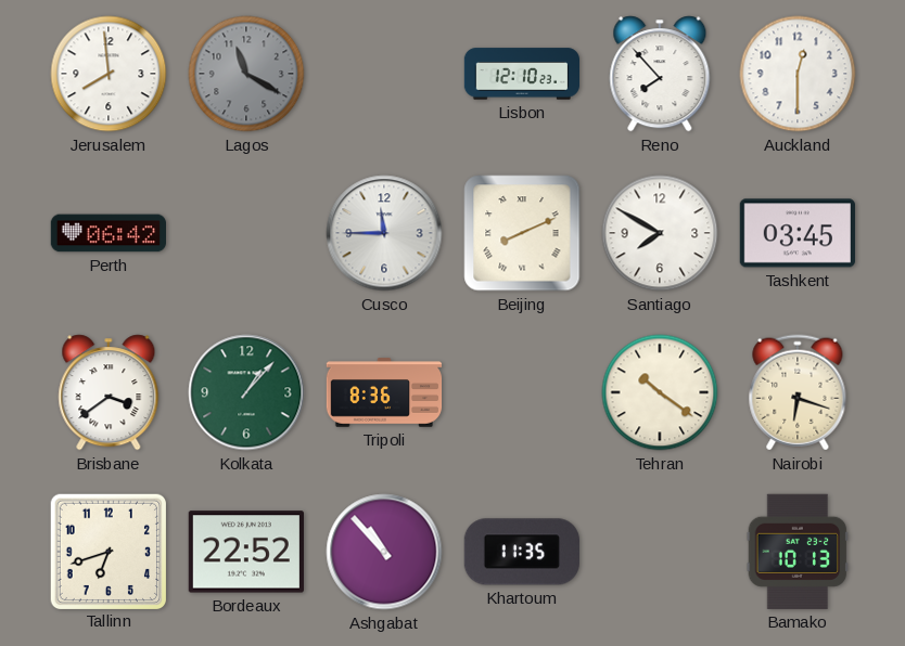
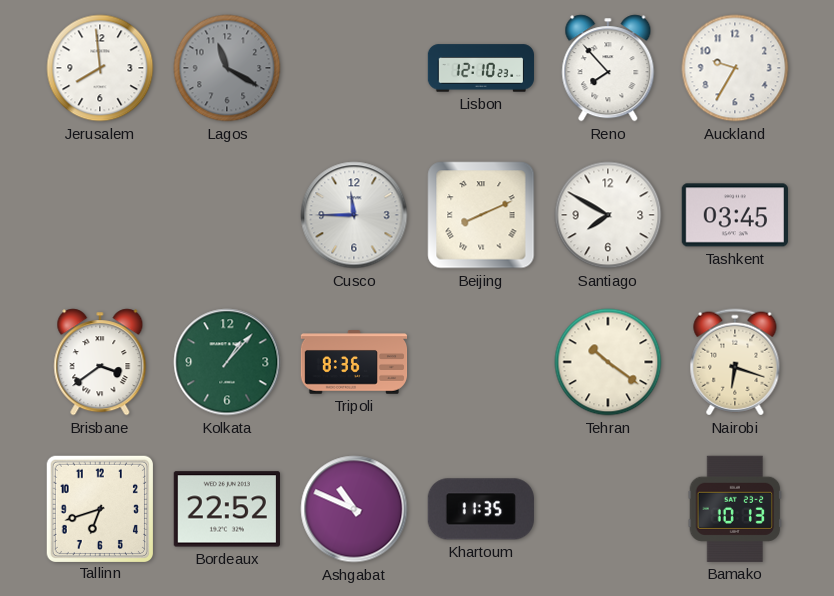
Auckland: 12:30 -> 9:35
Perth: 06:42 -> none
Ashgabat: 10:53 -> 10:49
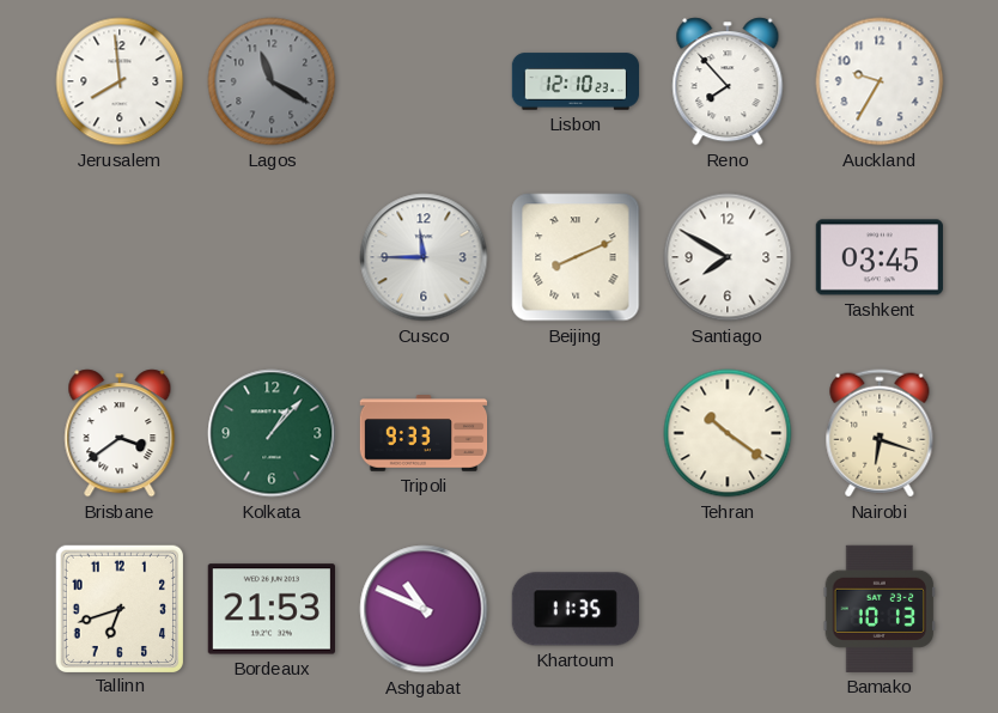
Tripoli: 8:36 -> 9:33
Bordeaux: 22:52 -> 21:53
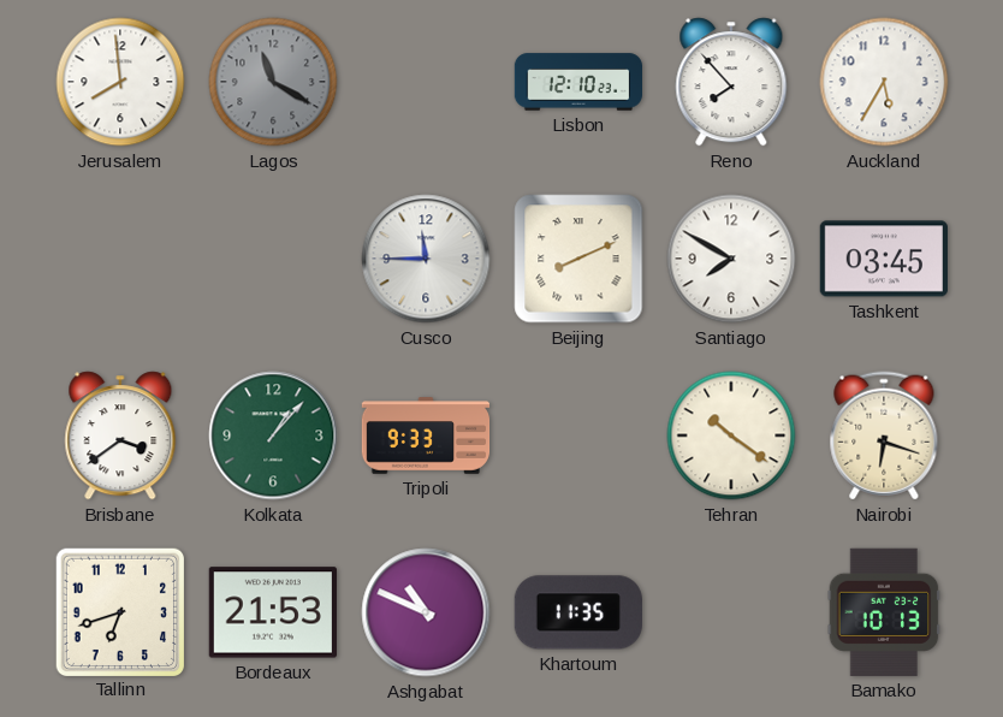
Auckland: 9:35 -> 5:35
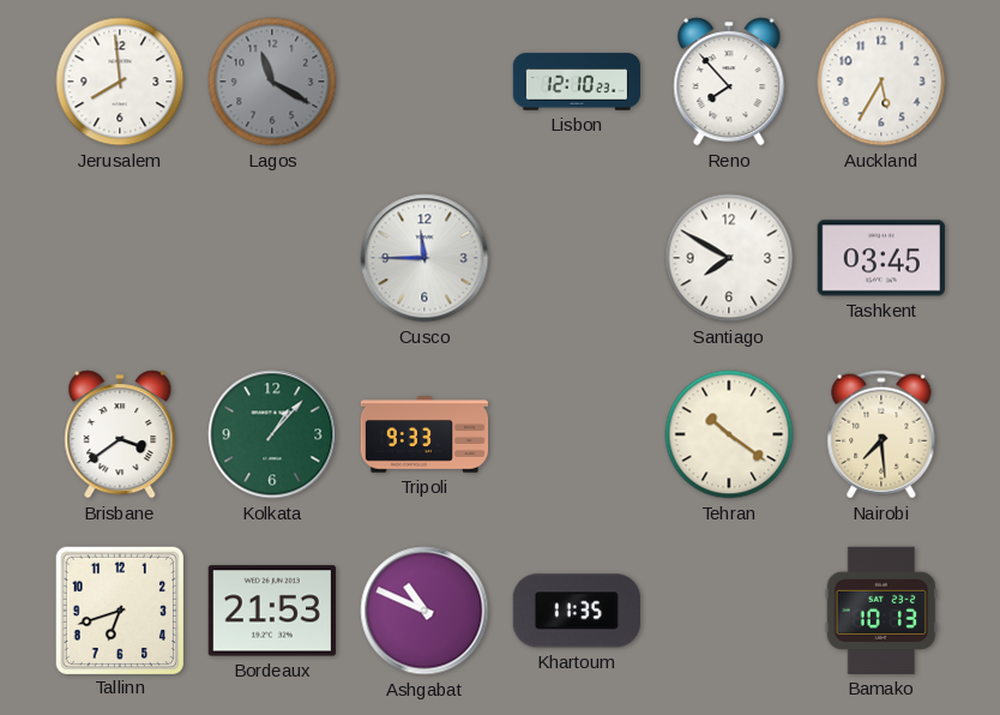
Beijing: 8:11 -> none
Nairobi: 6:18 -> 7:29
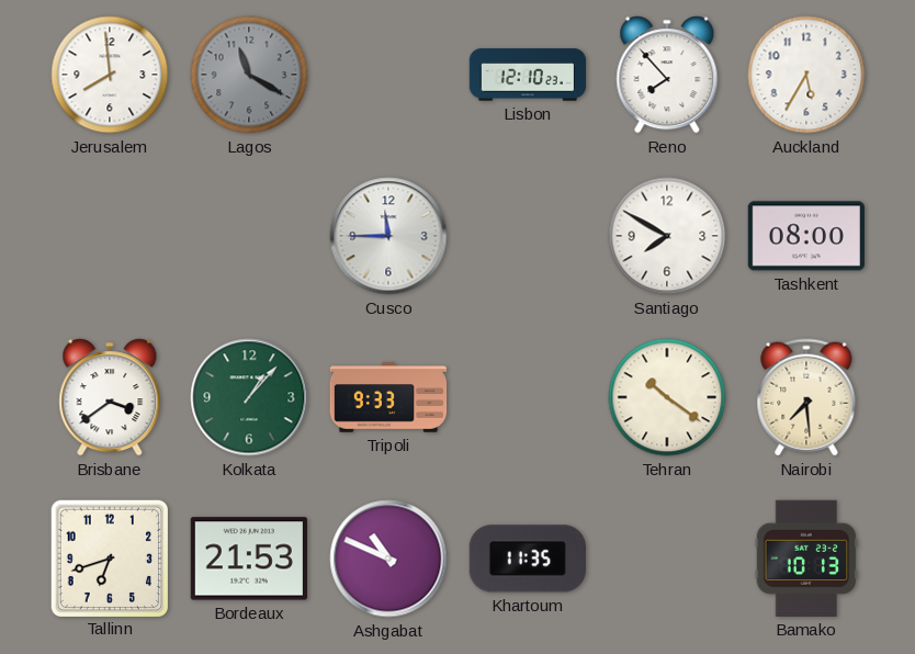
Tashkent: 03:45 -> 08:00
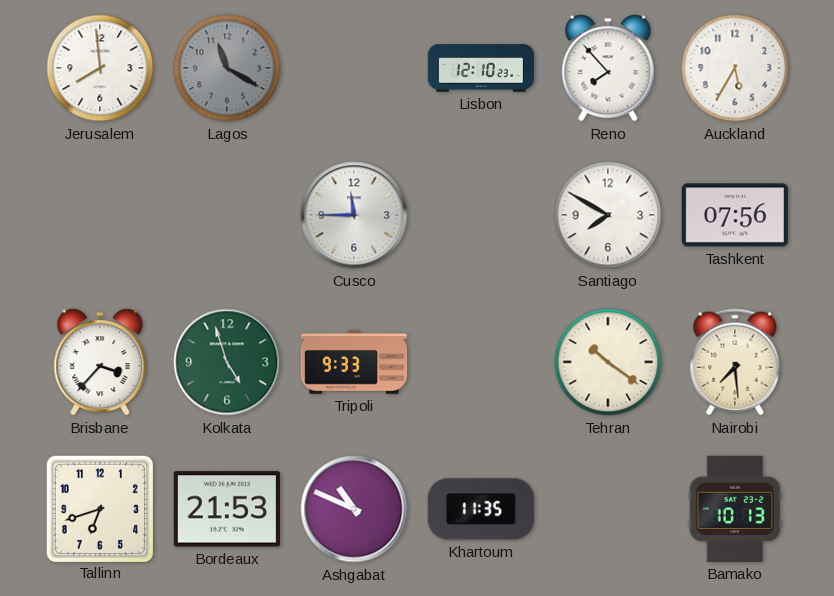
Tashkent: 08:00 -> 07:56
Brisbane: 3:39 -> 3:37
Kolkata: 1:07 -> 4:57
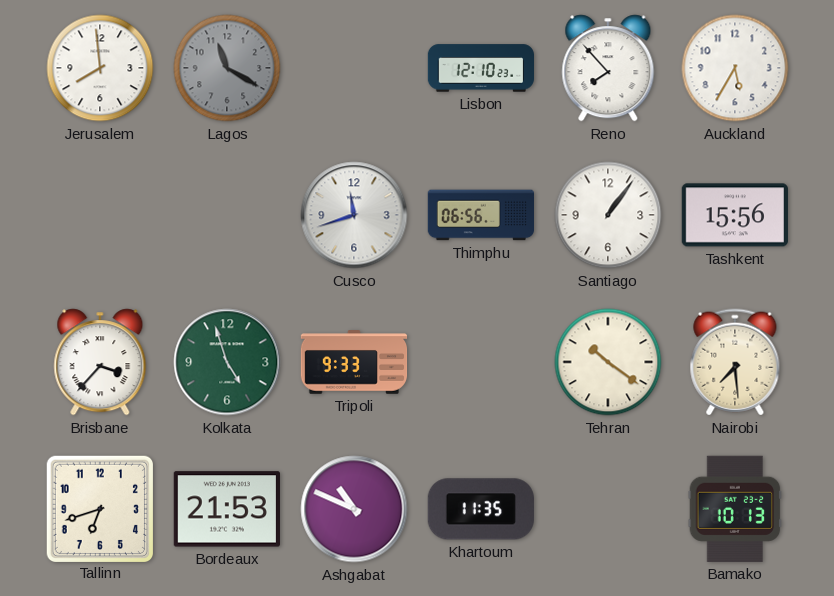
Cusco: 11:45 -> 11:42
Thimphu: none -> 06:56
Santiago: 7:50 -> 1:06
Tashkent: 07:56 -> 15:56
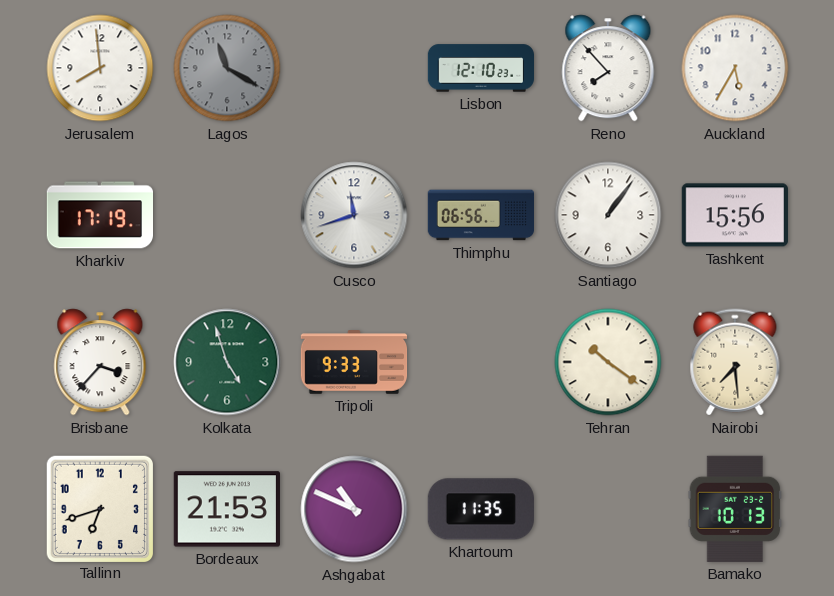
Kharkiv: none -> 17:19
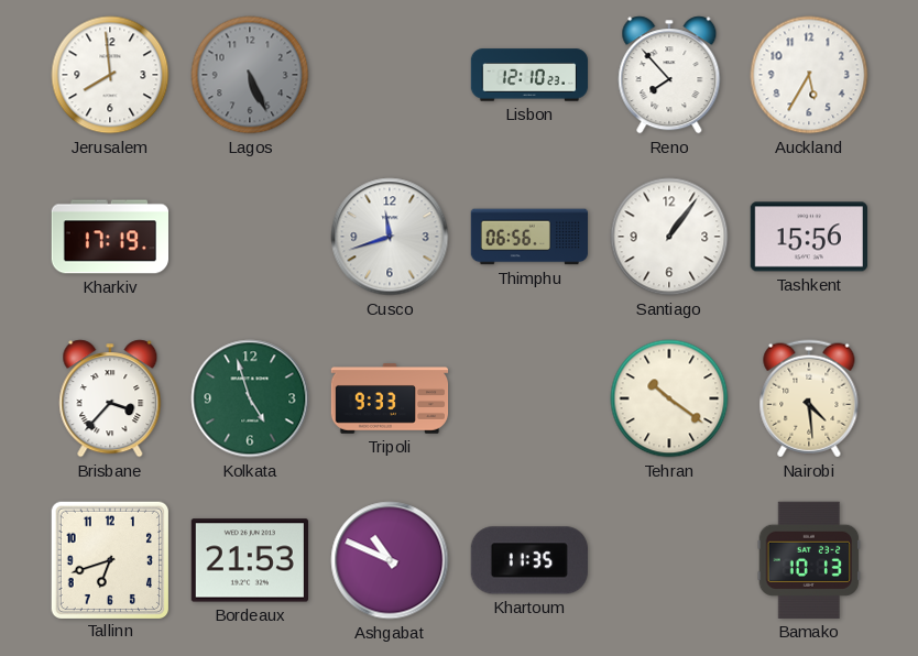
Lagos: 11:20 -> 5:26
Nairobi: 7:29 -> 4:29
